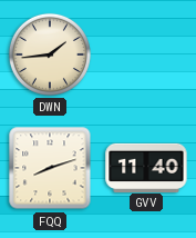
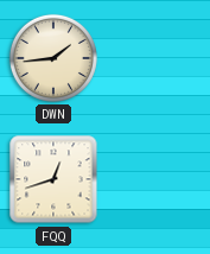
FQQ: 8:12 -> 12:42
GVV: 11:40 -> none
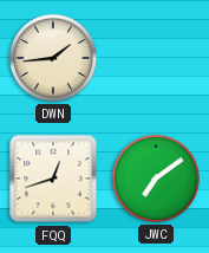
JWC: none -> 7:09
